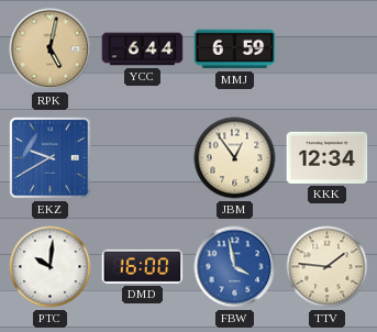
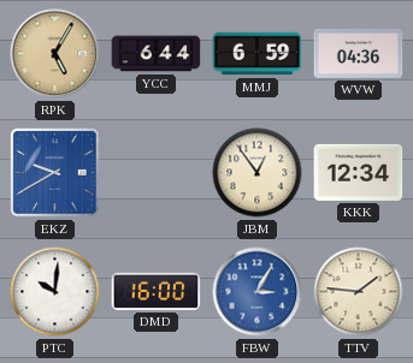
RPK: 5:02 -> 5:05
WVW: none -> 04:36
FBW: 3:58 -> 3:05
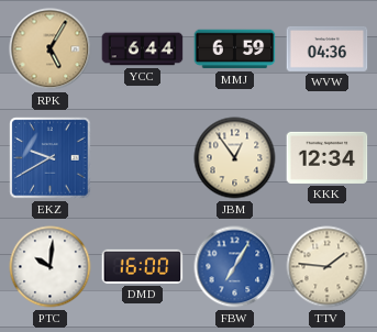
FBW: 3:05 -> 7:05
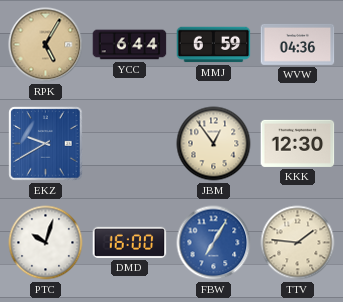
KKK: 12:34 -> 12:30
PTC: 10:01 -> 10:03
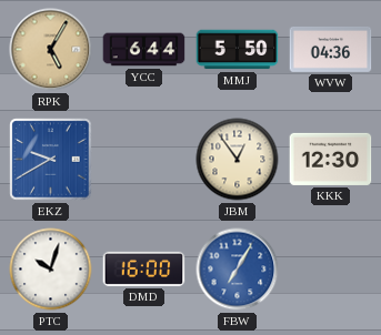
MMJ: 6:59 -> 5:50
TTV: 1:46 -> none
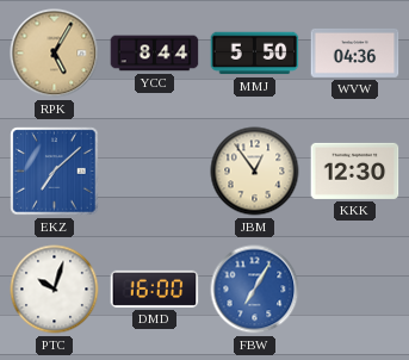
YCC: 6:44 -> 8:44
EKZ: 9:40 -> 7:08
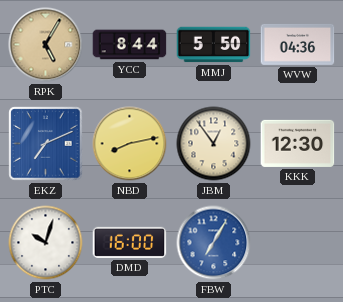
EKZ: 7:08 -> 7:11
NBD: none -> 8:13
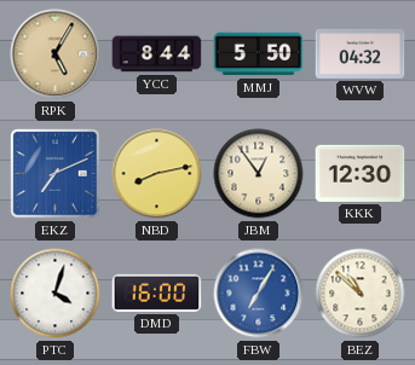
WVW: 04:36 -> 04:32
PTC: 10:03 -> 4:03
BEZ: none -> 10:52
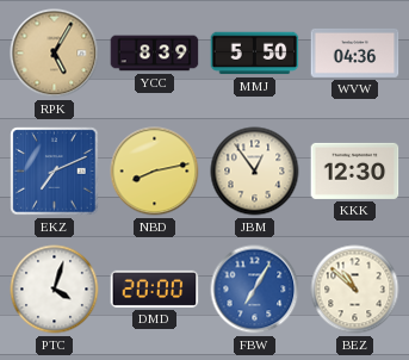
YCC: 8:44 -> 8:39
WVW: 04:32 -> 04:36
DMD: 16:00 -> 20:00
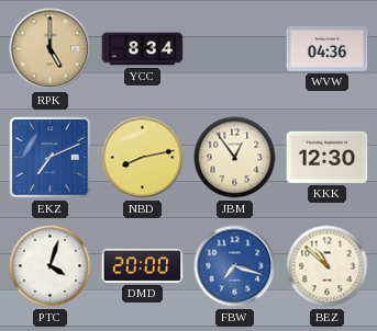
RPK: 5:05 -> 5:00
YCC: 8:39 -> 8:34
MMJ: 5:50 -> none
FBW: 7:05 -> 7:18
